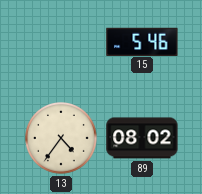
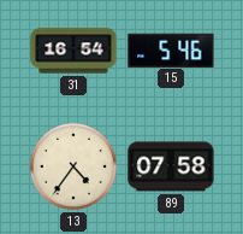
31: none -> 16:54
89: 08:02 -> 07:58
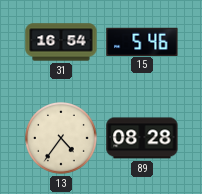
89: 07:58 -> 08:28
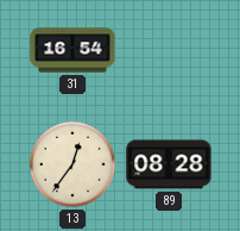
15: 5:46 -> none
13: 4:36 -> 12:36
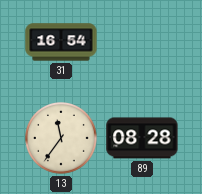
13: 12:36 -> 11:36
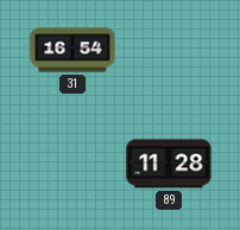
13: 11:36 -> none
89: 08:28 -> 11:28
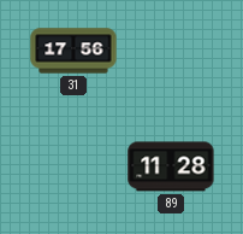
31: 16:54 -> 17:56
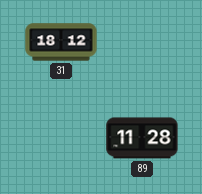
31: 17:56 -> 18:12
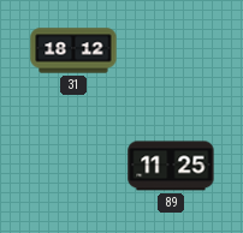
89: 11:28 -> 11:25
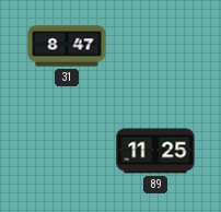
31: 18:12 -> 8:47
